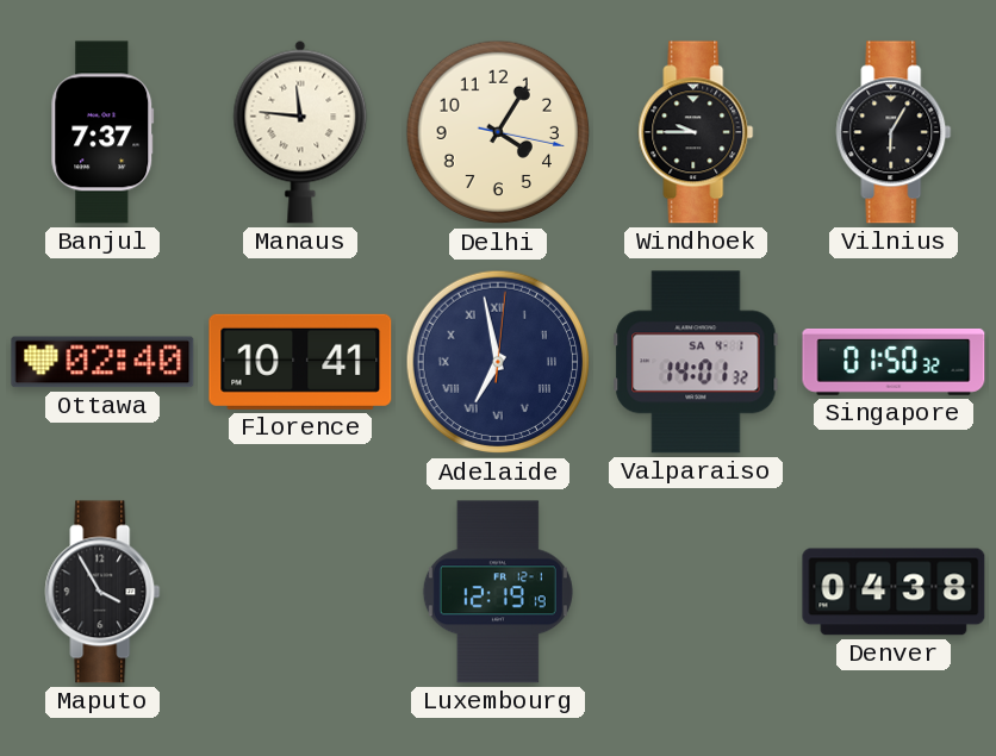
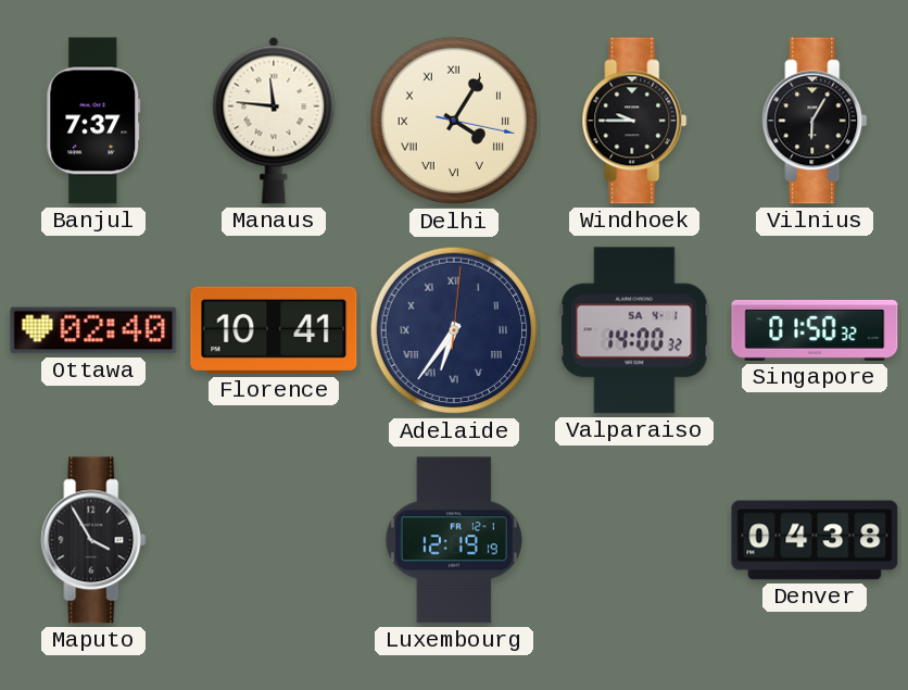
Delhi numerals: Arabic -> Roman
Adelaide: 6:58 -> 6:36
Valparaiso: 14:01 -> 14:00
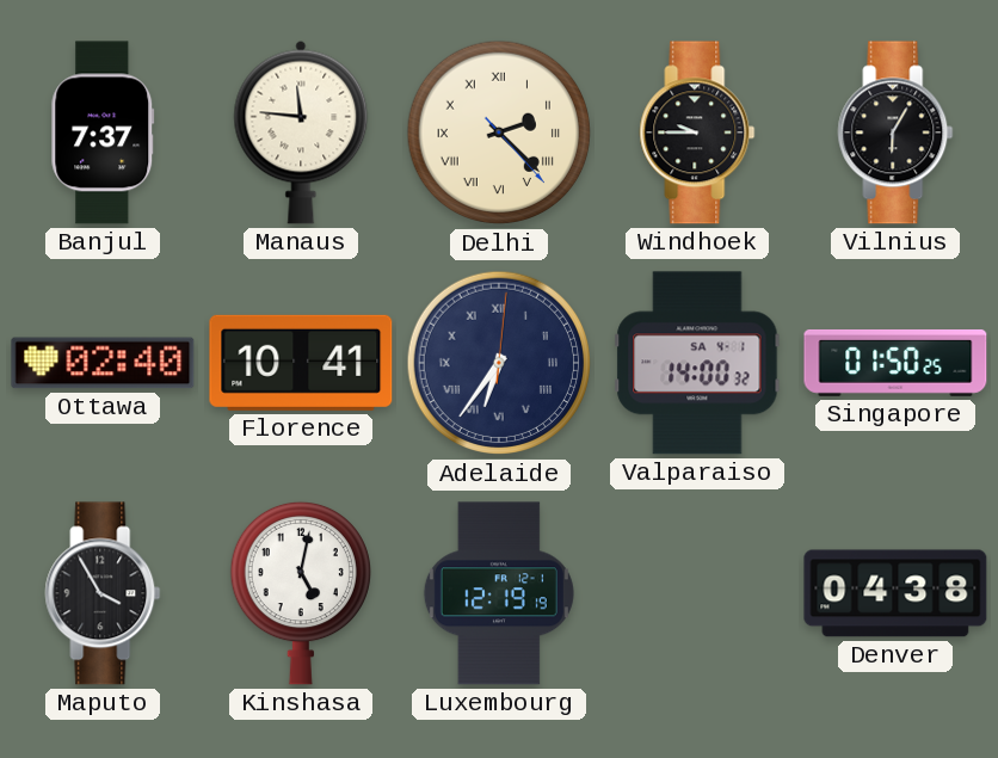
Delhi: 4:05 -> 2:22
Singapore: 01:50:32 -> 01:50:25
Kinshasa: none -> 5:02
